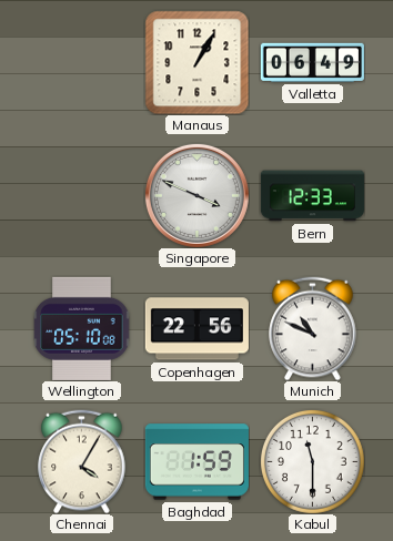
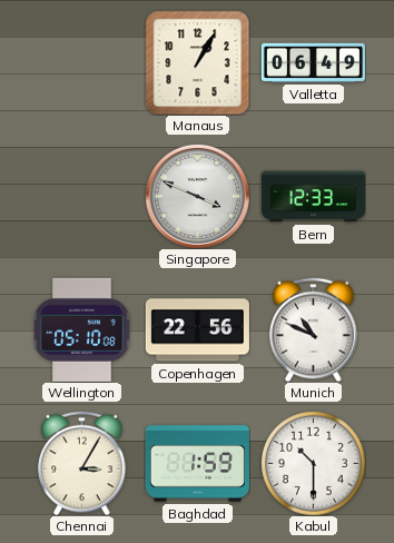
Chennai: 4:05 -> 3:05
Kabul: 11:30 -> 10:30
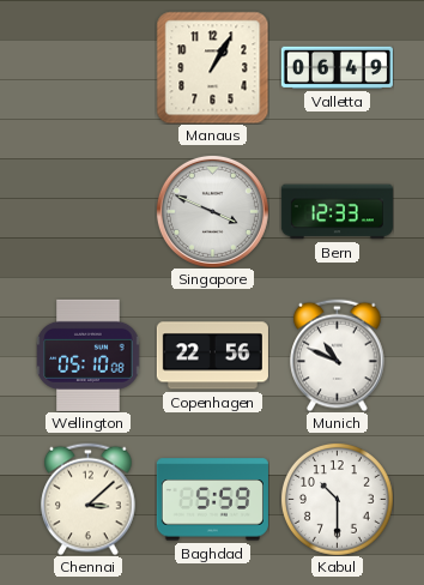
Chennai: 3:05 -> 3:08
Baghdad: 1:59 -> 5:59
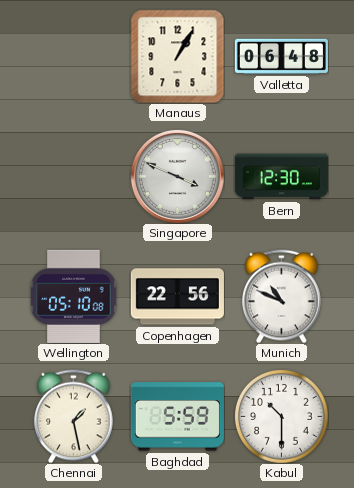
Valletta: 06:49 -> 06:48
Bern: 12:33 -> 12:30
Chennai: 3:08 -> 1:28
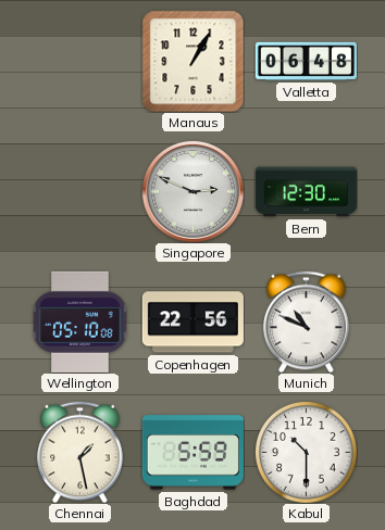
Singapore: 3:49 -> 2:49
